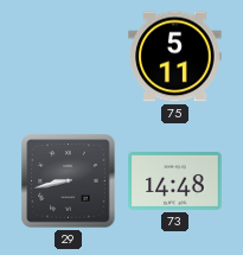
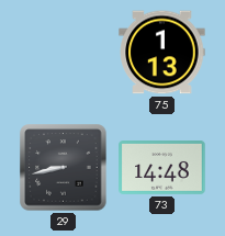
75: 5:11 -> 1:13
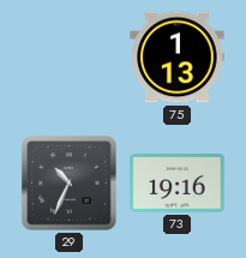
29: 8:43 -> 10:34
73: 14:48 -> 19:16
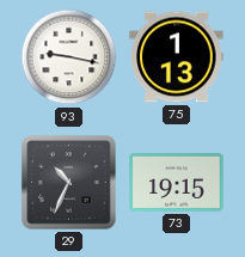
93: none -> 9:17
73: 19:16 -> 19:15
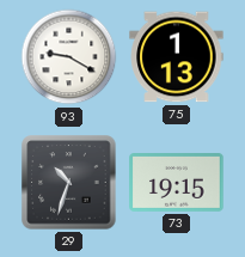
93: 9:17 -> 9:20
29: 10:34 -> 10:33
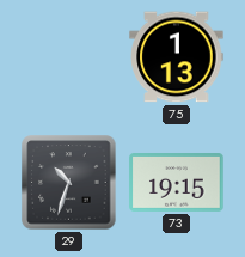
93: 9:20 -> none
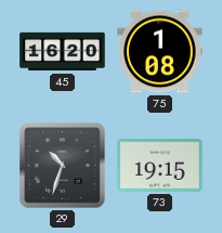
45: none -> 16:20
75: 1:13 -> 1:08
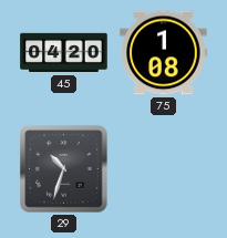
45: 16:20 -> 04:20
73: 19:15 -> none
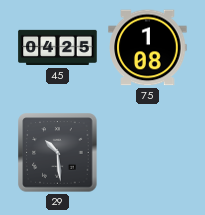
45: 04:20 -> 04:25
29: 10:33 -> 10:29
